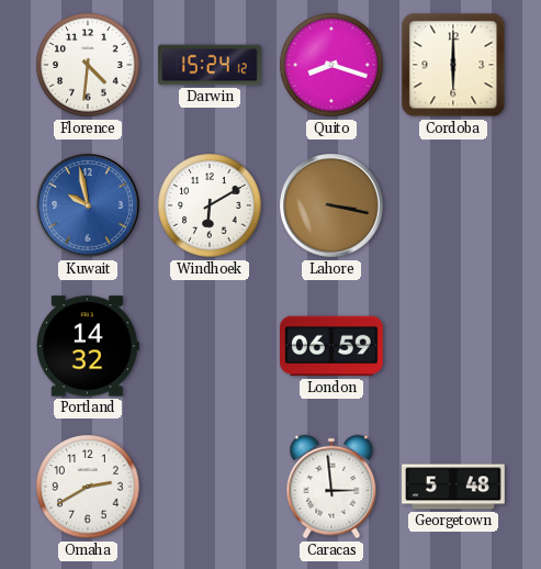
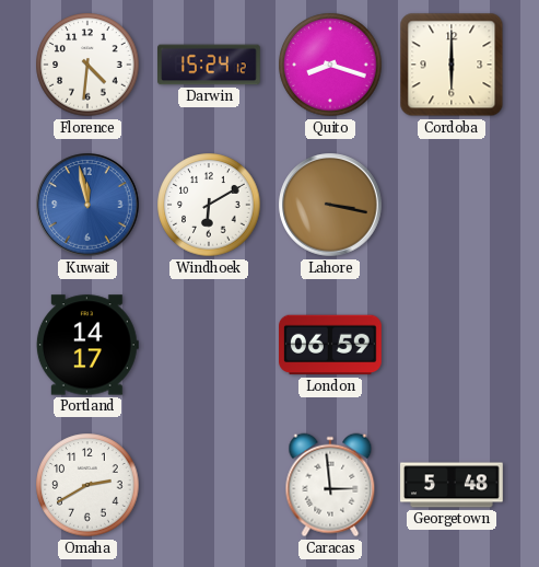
Kuwait: 9:58 -> 11:58
Portland: 14:32 -> 14:17
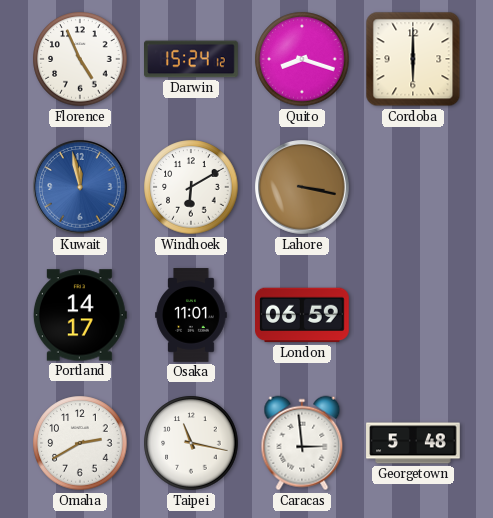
Florence: 4:31 -> 4:56
Osaka: none -> 11:01
Taipei: none -> 11:17
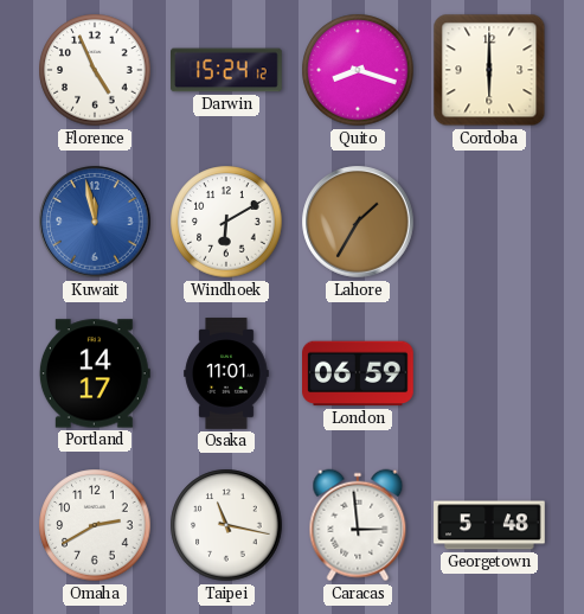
Lahore: 3:17 -> 1:35
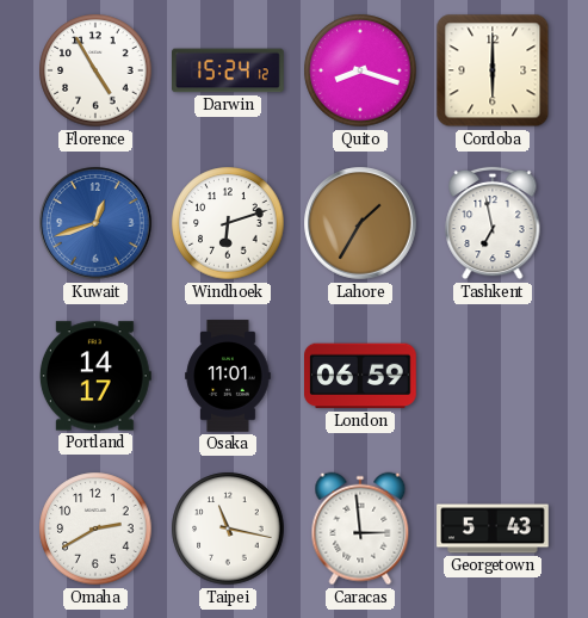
Florence: 4:56 -> 4:55
Kuwait: 11:58 -> 12:42
Windhoek: 6:10 -> 6:12
Tashkent: none -> 6:58
Georgetown: 5:48 -> 5:43
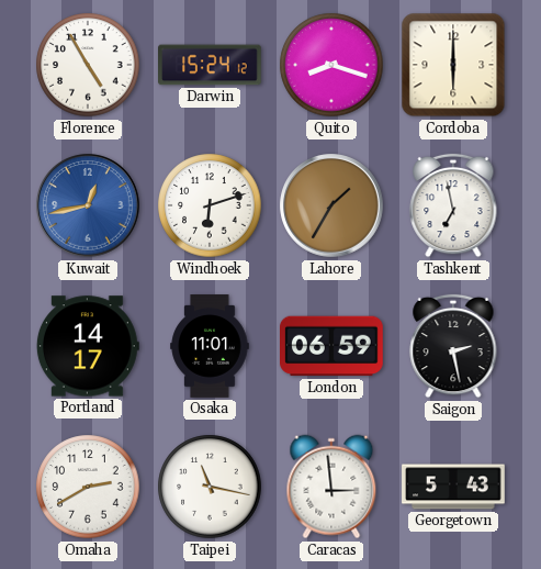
Kuwait: 12:42 -> 12:43
Saigon: none -> 2:28
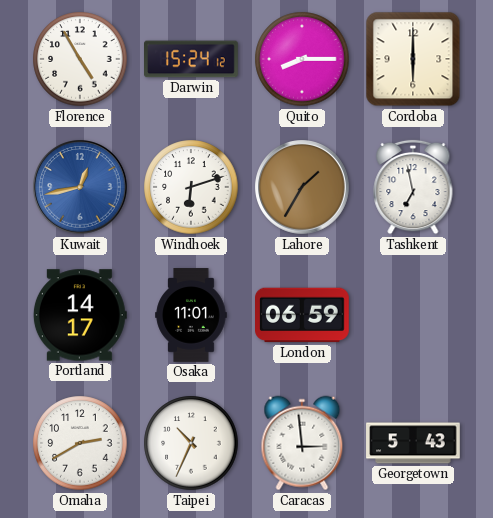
Quito: 8:18 -> 8:15
Saigon: 2:28 -> none
Taipei: 11:17 -> 10:34
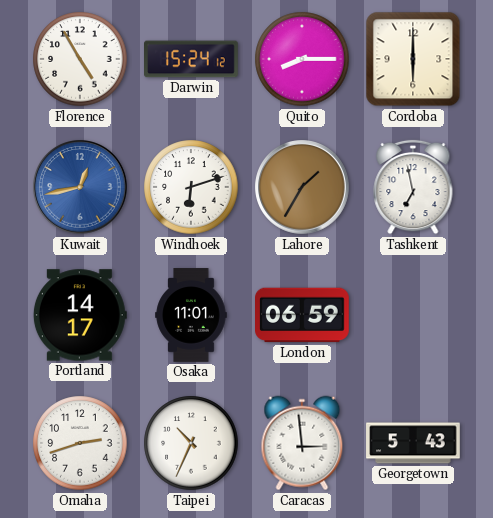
Omaha: 2:40 -> 2:42
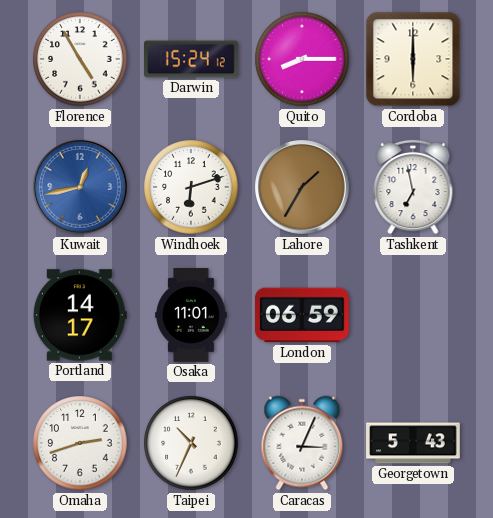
Caracas: 2:59 -> 3:04
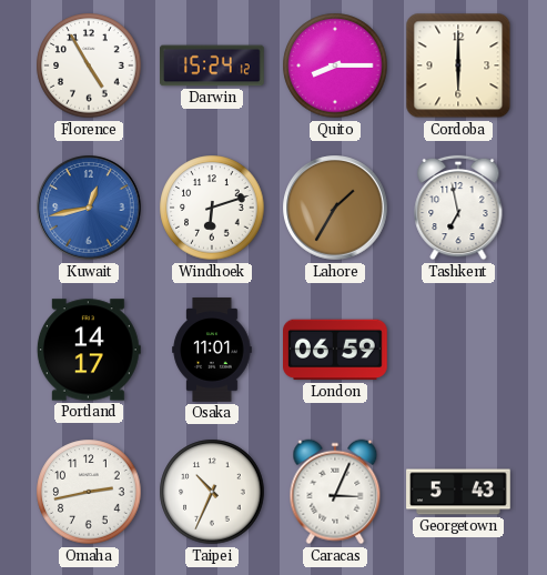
Omaha: 2:42 -> 2:43
